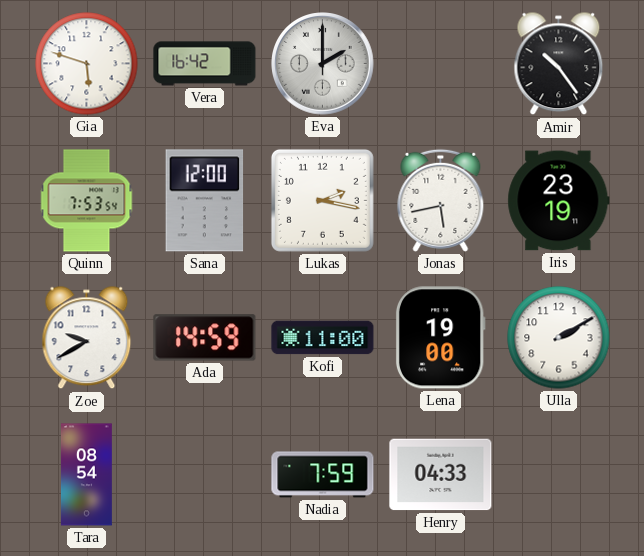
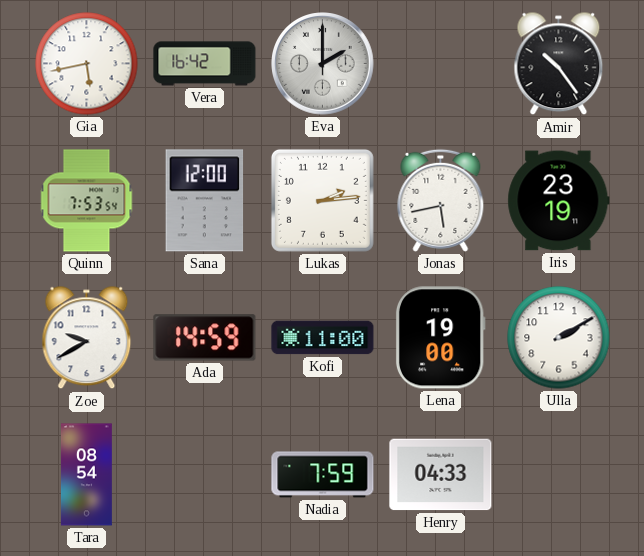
Gia: 5:48 -> 5:43
Lukas: 2:17 -> 2:14
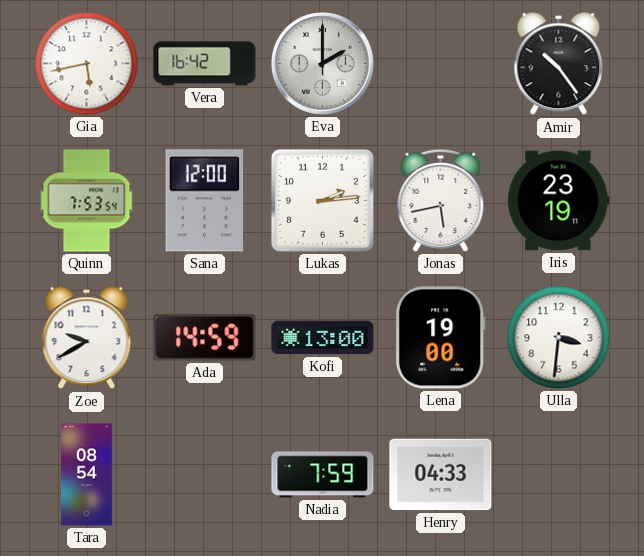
Kofi: 11:00 -> 13:00
Ulla: 2:10 -> 3:31
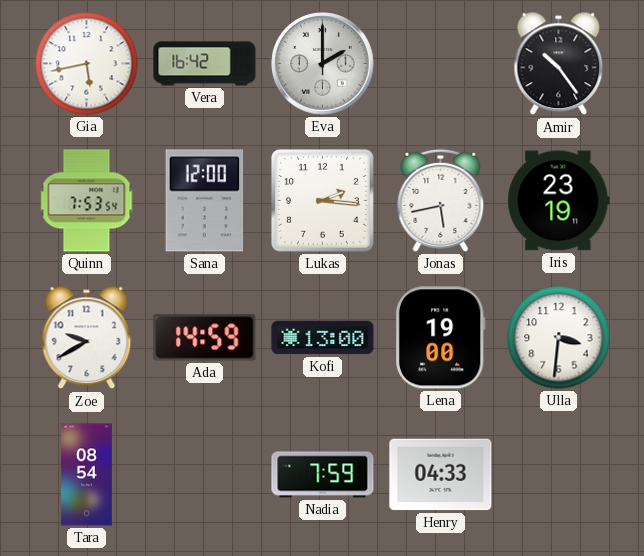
Lukas: 2:14 -> 2:16
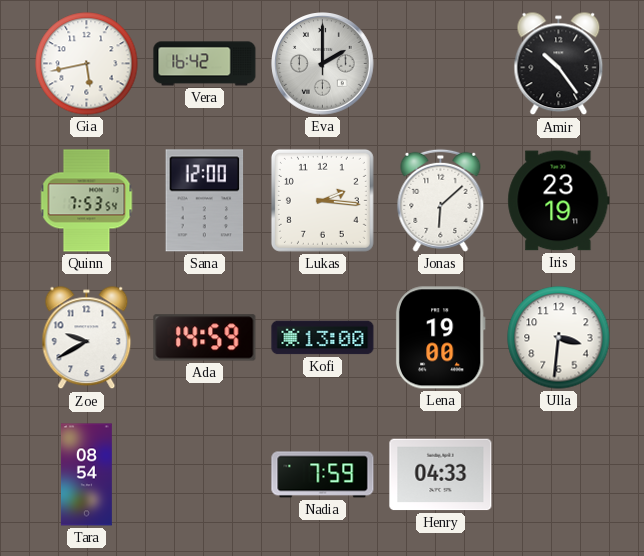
Jonas: 5:43 -> 6:08
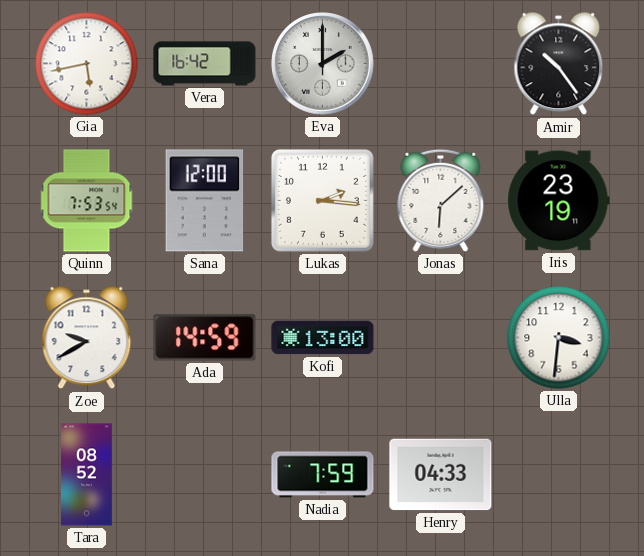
Lena: 19:00 -> none
Tara: 08:54 -> 08:52
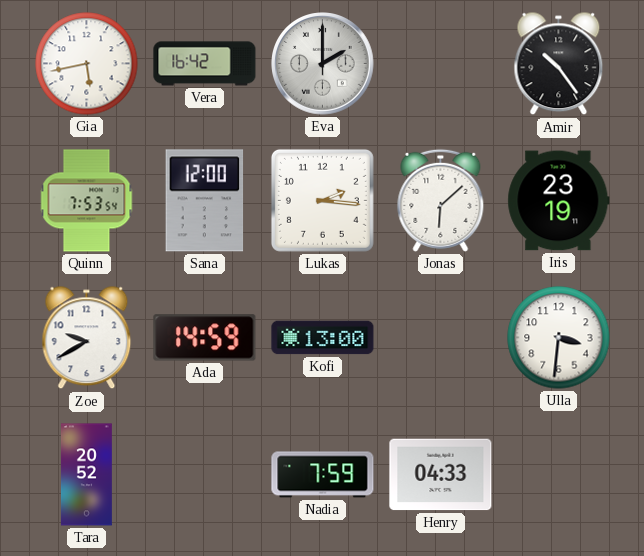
Tara: 08:52 -> 20:52
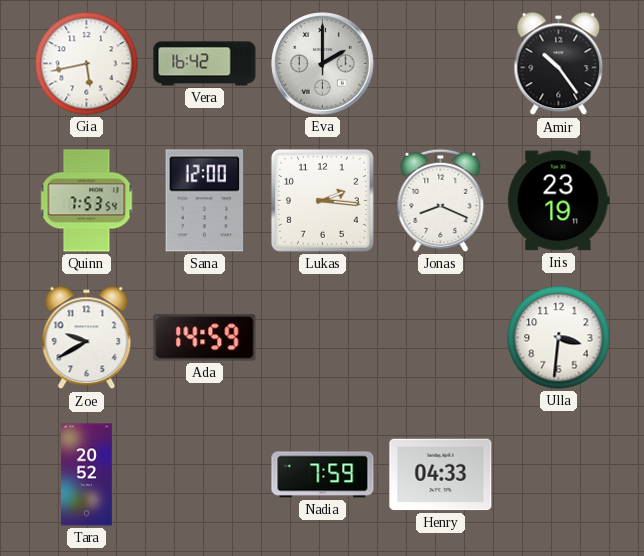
Jonas: 6:08 -> 8:19
Kofi: 13:00 -> none
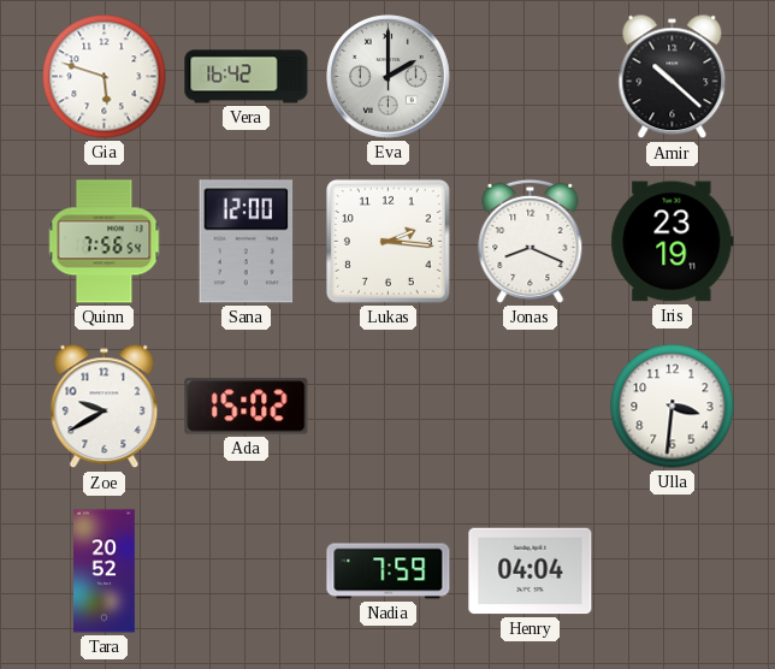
Gia: 5:43 -> 5:48
Amir: 10:24 -> 10:22
Quinn: 7:53 -> 7:56
Ada: 14:59 -> 15:02
Henry: 04:33 -> 04:04
